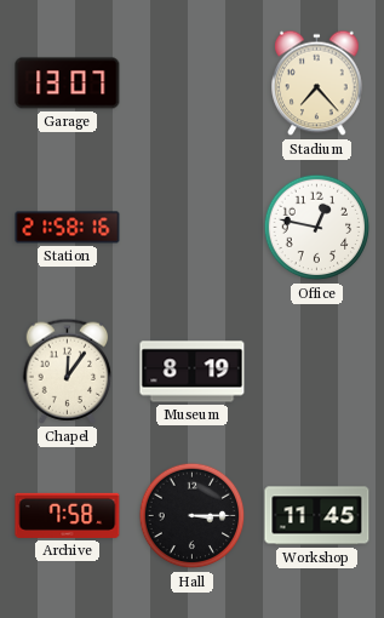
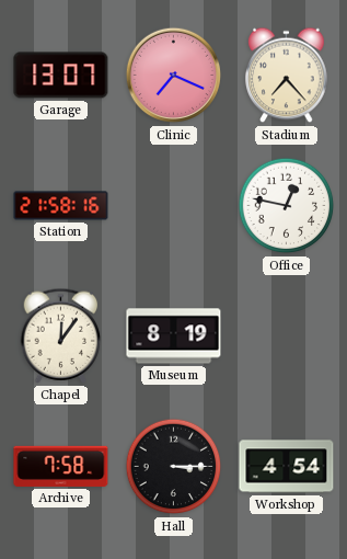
Clinic: none -> 7:19
Workshop: 11:45 -> 4:54
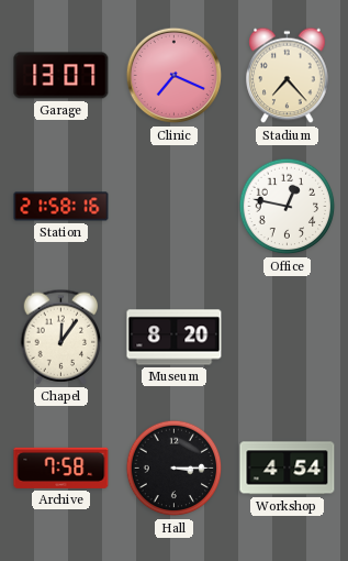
Museum: 8:19 -> 8:20
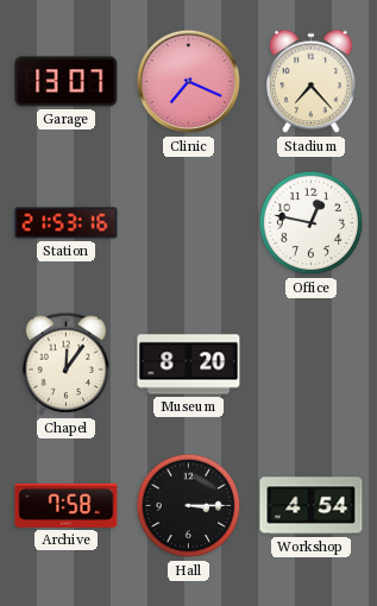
Station: 21:58 -> 21:53
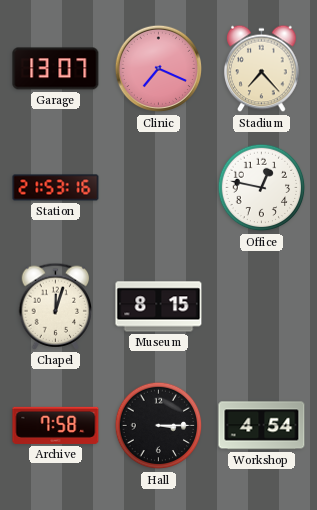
Chapel: 12:06 -> 12:03
Museum: 8:20 -> 8:15
